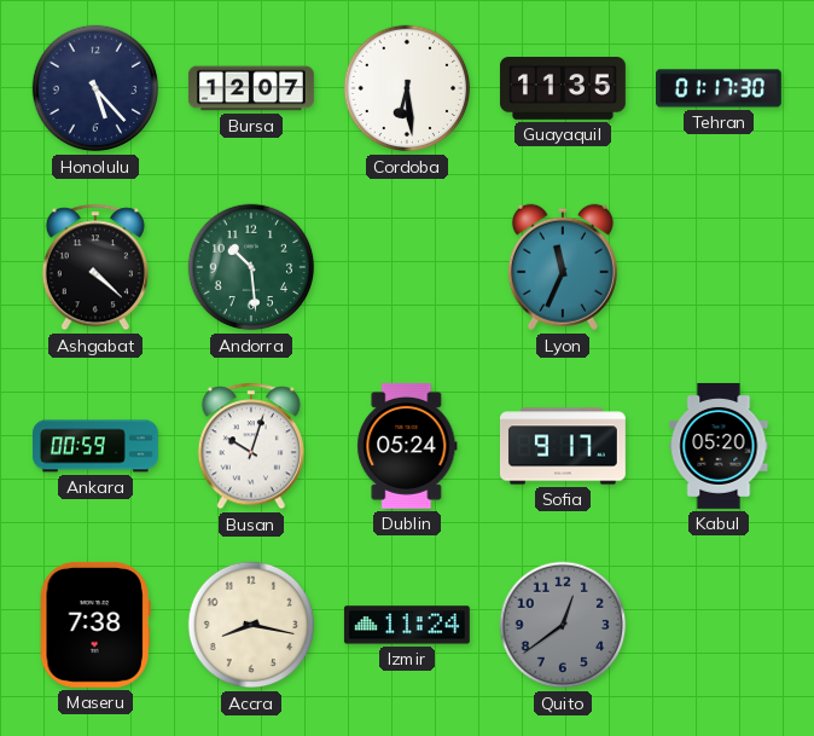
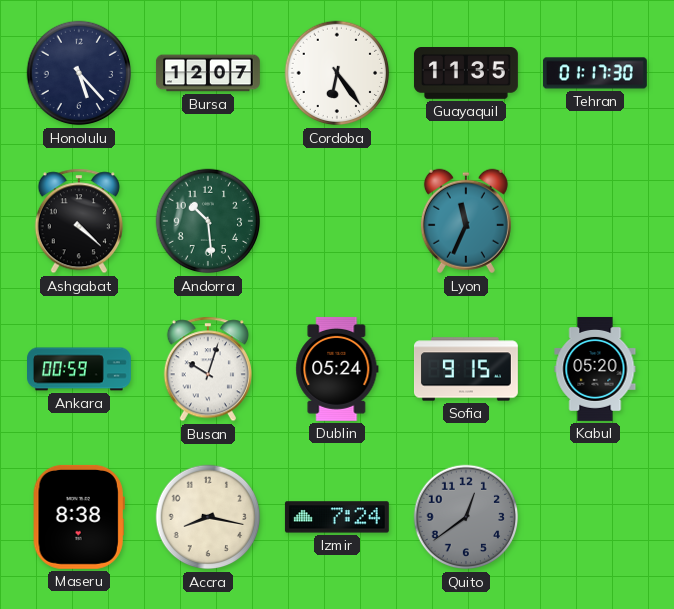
Cordoba: 6:29 -> 6:24
Sofia: 9:17 -> 9:15
Maseru: 7:38 -> 8:38
Izmir: 11:24 -> 7:24
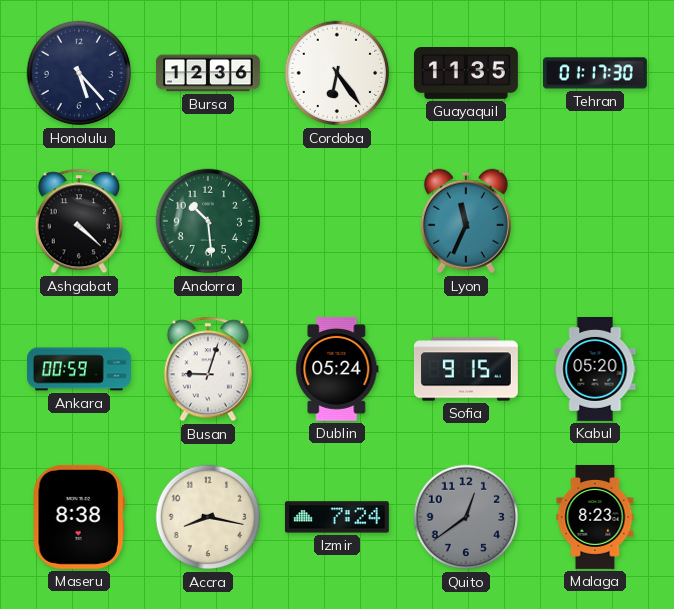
Bursa: 12:07 -> 12:36
Busan: 10:03 -> 9:03
Malaga: none -> 8:23
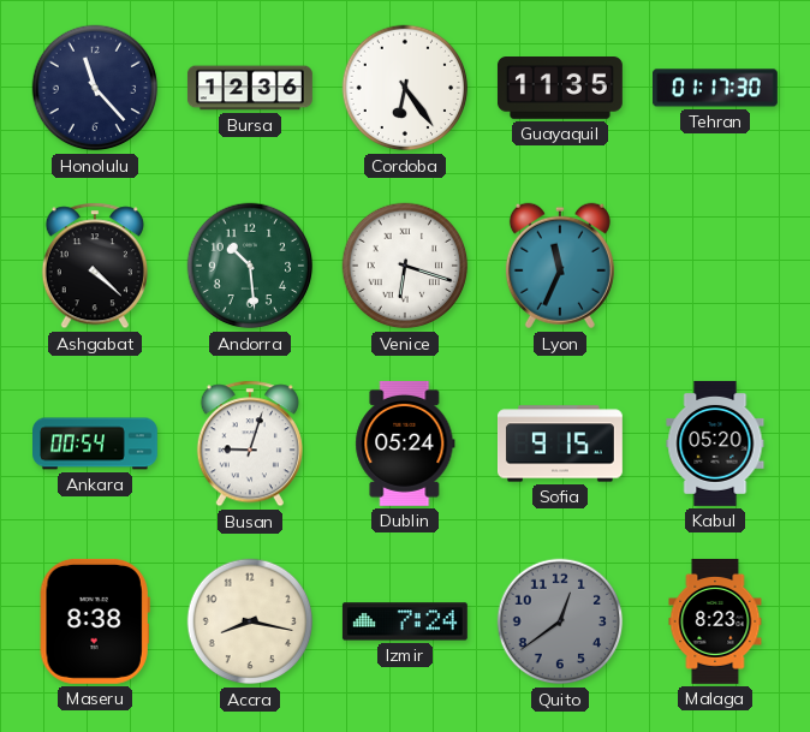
Honolulu: 5:23 -> 11:23
Venice: none -> 6:18
Ankara: 00:59 -> 00:54
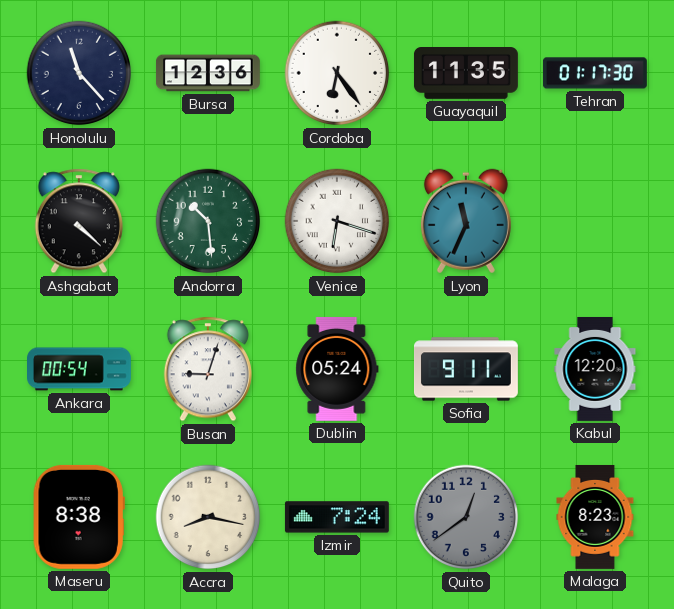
Sofia: 9:15 -> 9:11
Kabul: 05:20 -> 12:20
